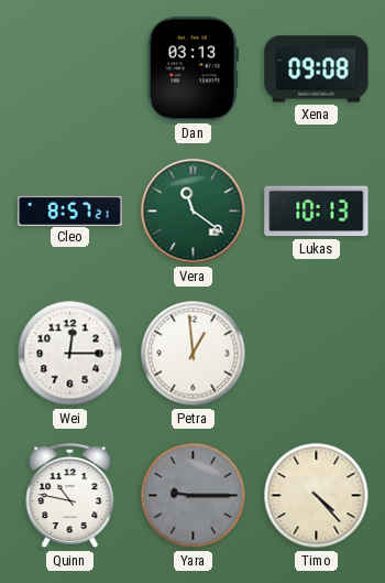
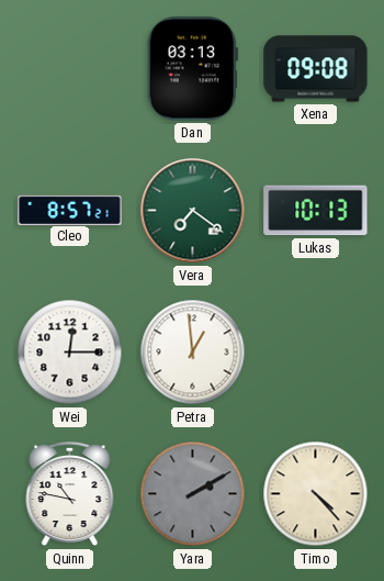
Vera: 11:21 -> 7:21
Yara: 9:15 -> 2:10
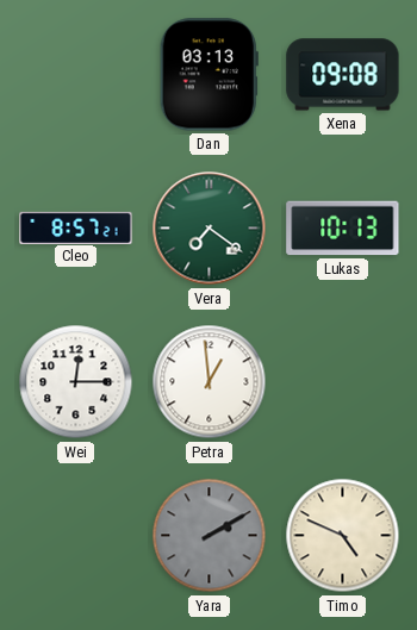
Quinn: 10:47 -> none
Timo: 4:23 -> 4:49
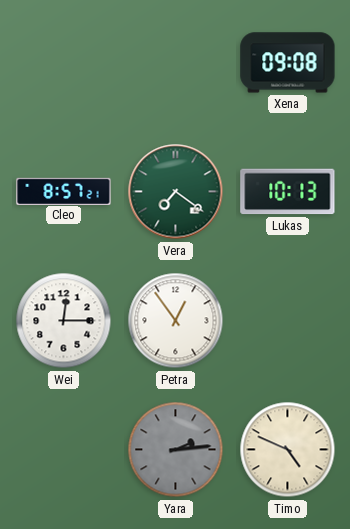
Dan: 03:13 -> none
Petra: 12:59 -> 12:54
Yara: 2:10 -> 2:14
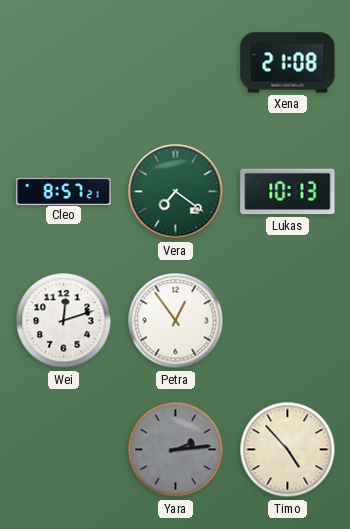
Xena: 09:08 -> 21:08
Wei: 12:15 -> 12:12
Timo: 4:49 -> 4:53
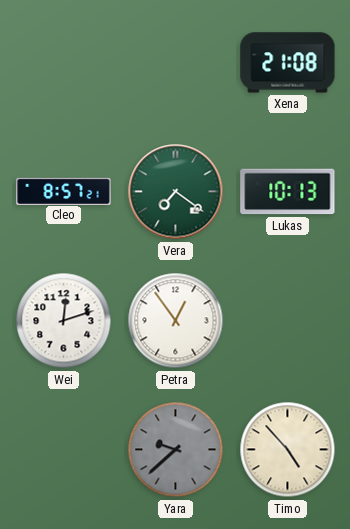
Yara: 2:14 -> 9:38
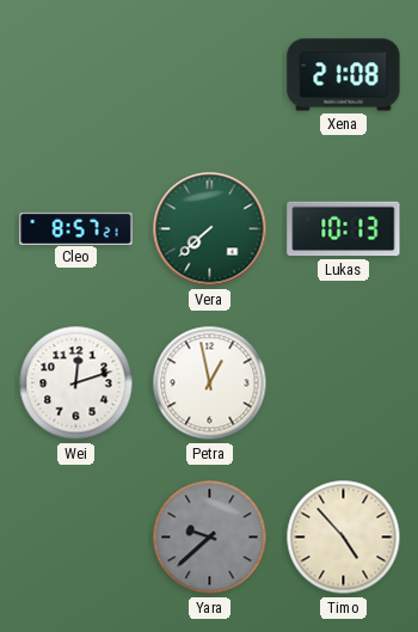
Vera: 7:21 -> 7:38
Petra: 12:54 -> 12:58
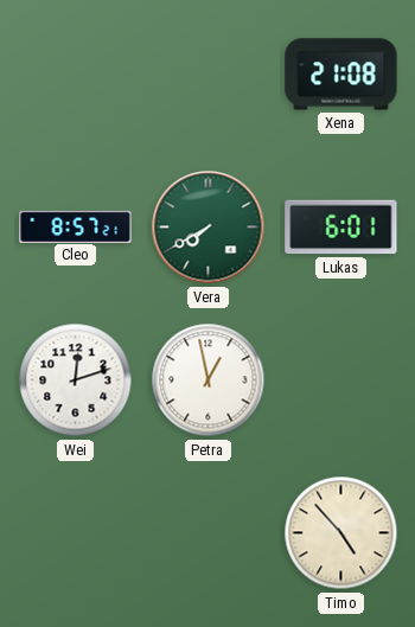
Vera: 7:38 -> 7:40
Lukas: 10:13 -> 6:01
Yara: 9:38 -> none
